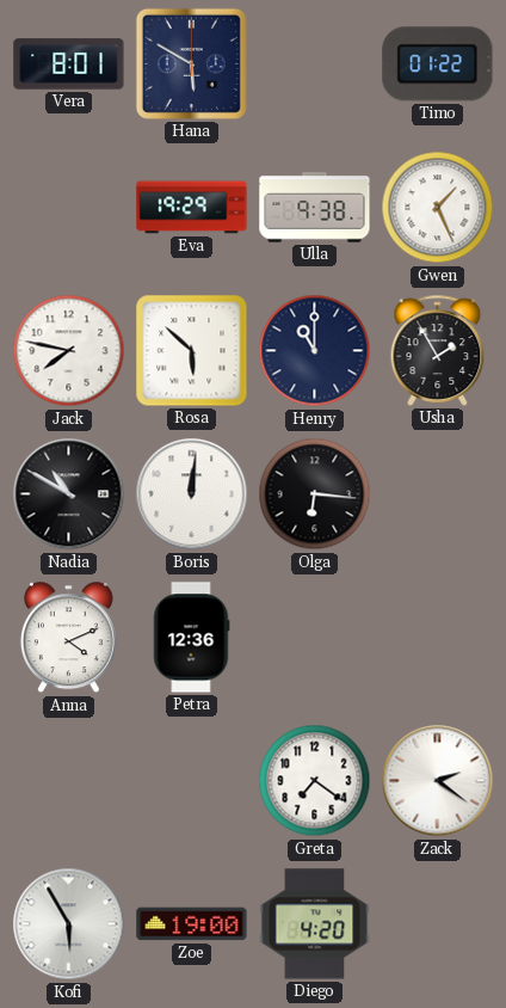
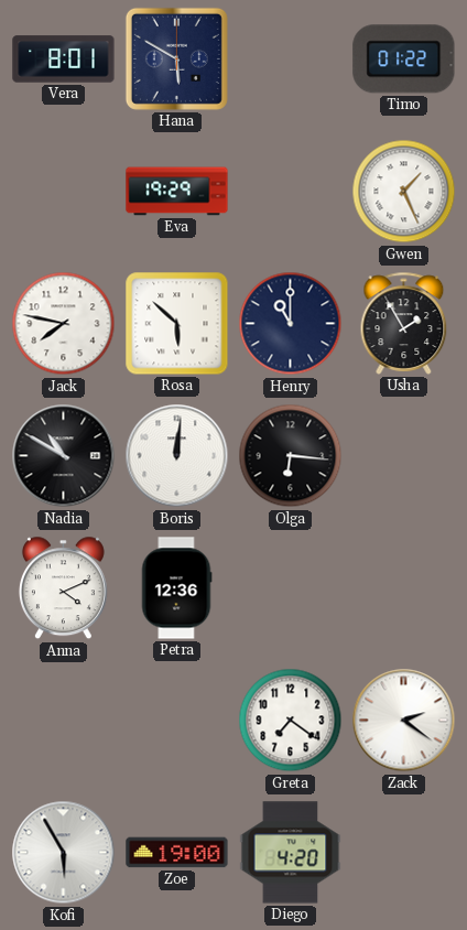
Ulla: 9:38 -> none
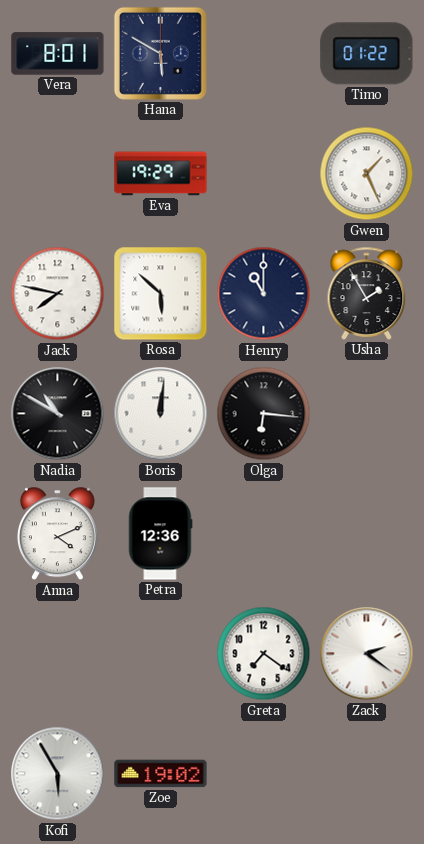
Zoe: 19:00 -> 19:02
Diego: 4:20 -> none
